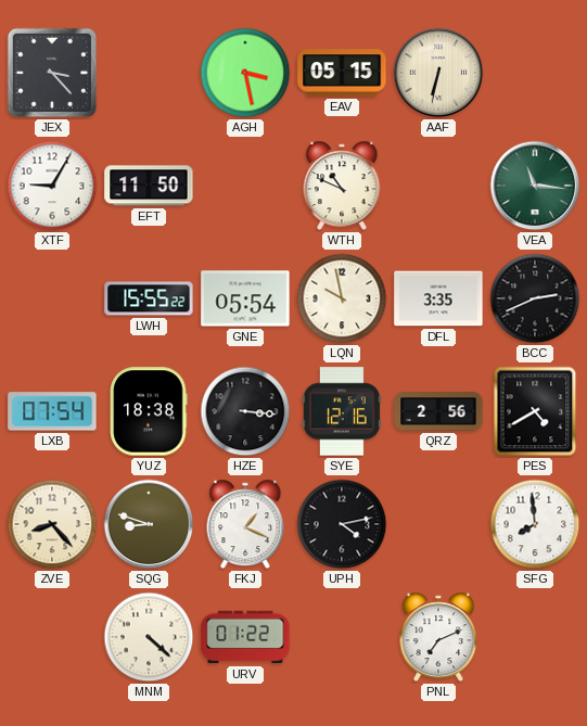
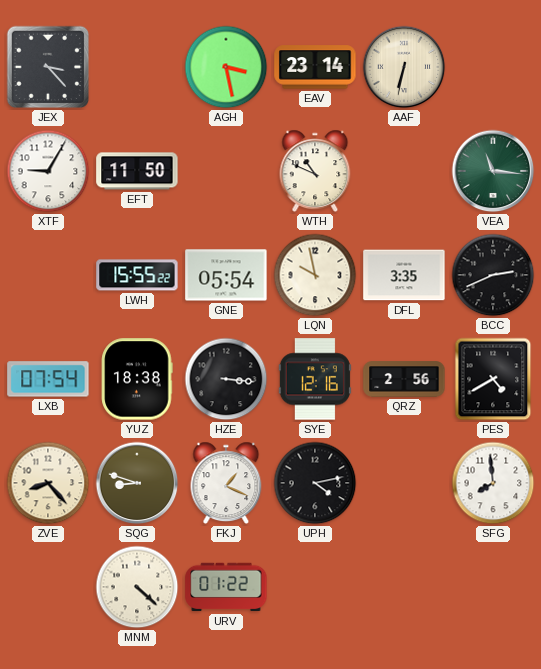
EAV: 05:15 -> 23:14
PNL: 7:11 -> none
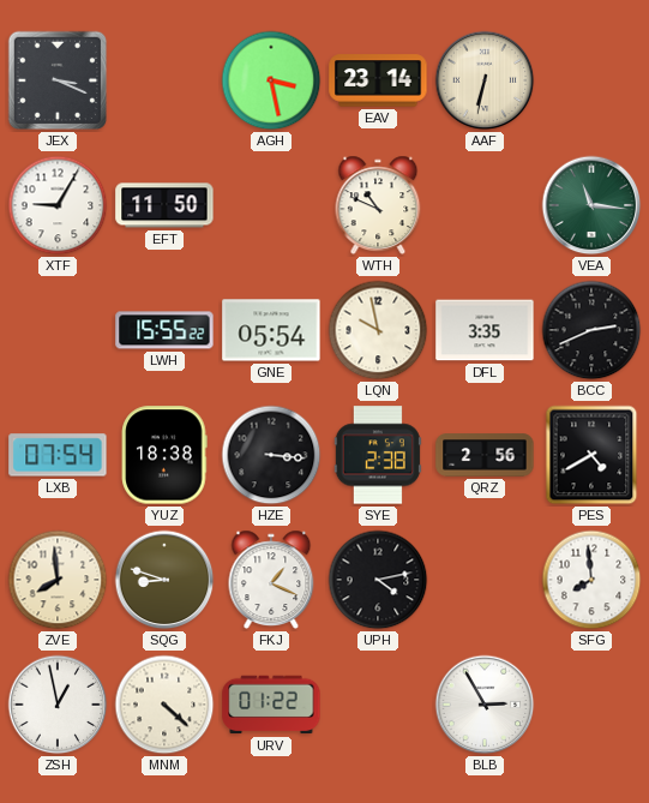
JEX: 3:23 -> 3:19
SYE: 12:16 -> 2:38
ZVE: 8:23 -> 7:59
ZSH: none -> 12:58
BLB: none -> 2:55
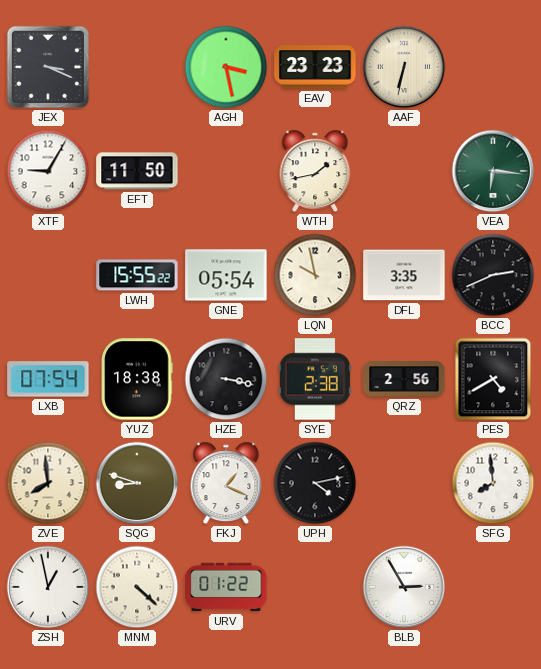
EAV: 23:14 -> 23:23
WTH: 10:49 -> 1:43
VEA: 11:16 -> 6:16
HZE: 3:16 -> 3:17
